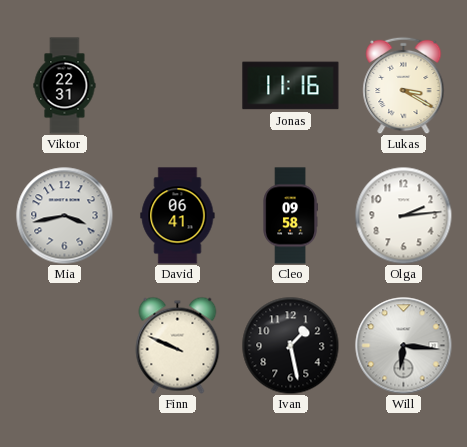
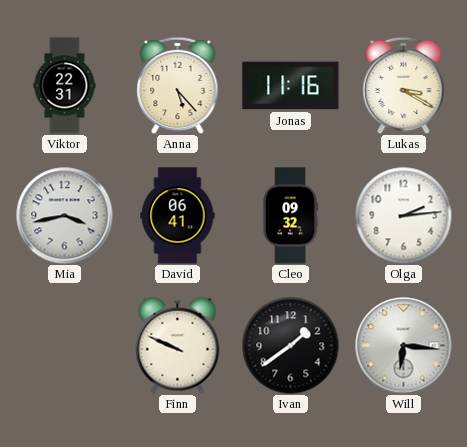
Anna: none -> 5:23
Cleo: 09:58 -> 09:32
Ivan: 1:28 -> 1:39
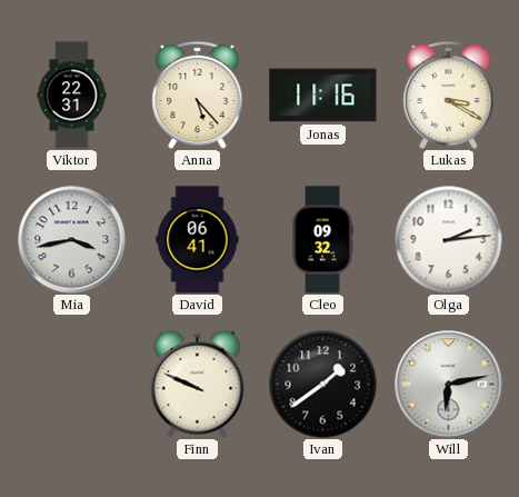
Will: 6:16 -> 6:13
